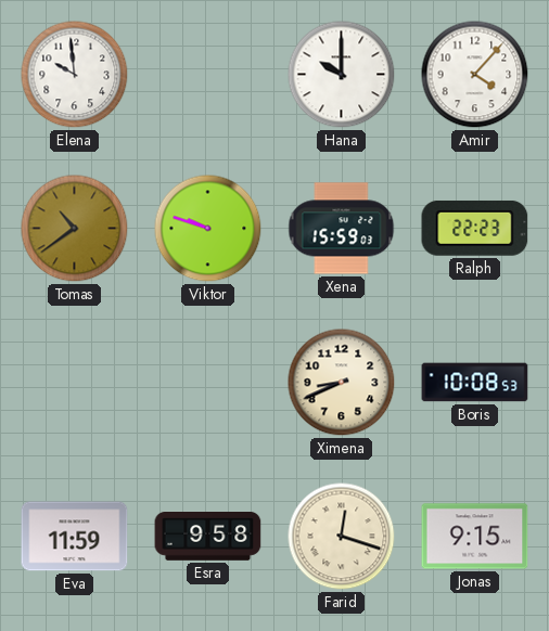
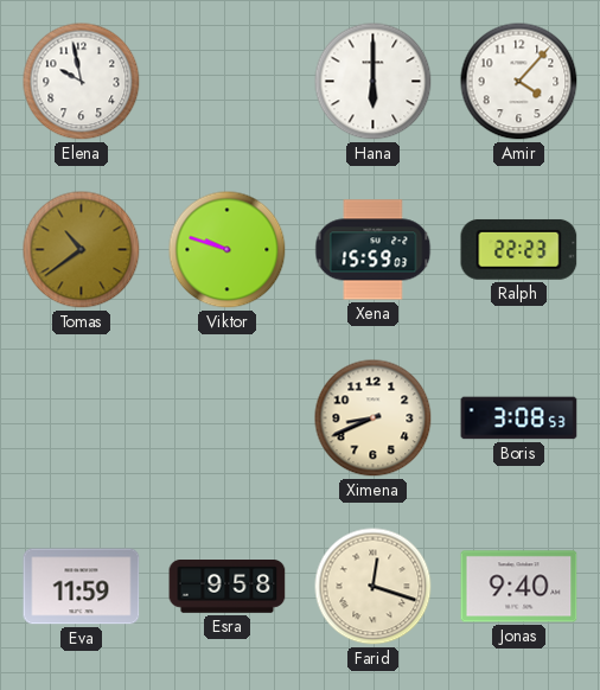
Elena: 9:59 -> 9:58
Hana: 10:00 -> 6:00
Boris: 10:08 -> 3:08
Jonas: 9:15 -> 9:40
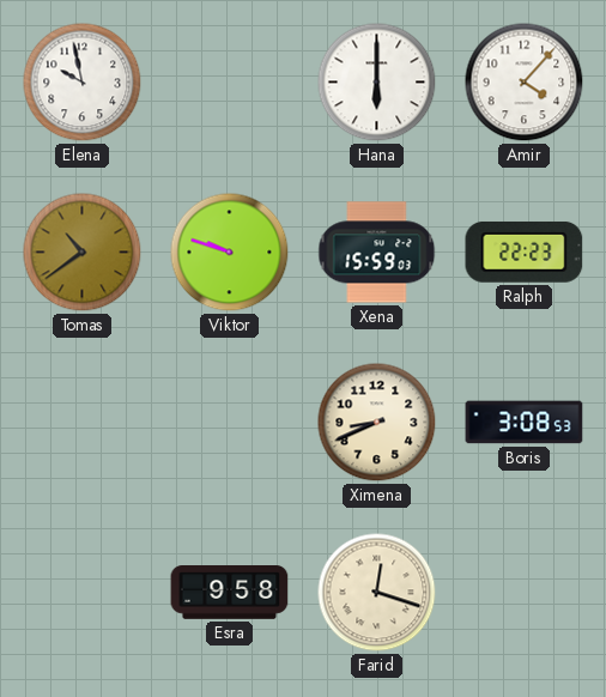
Eva: 11:59 -> none
Jonas: 9:40 -> none
